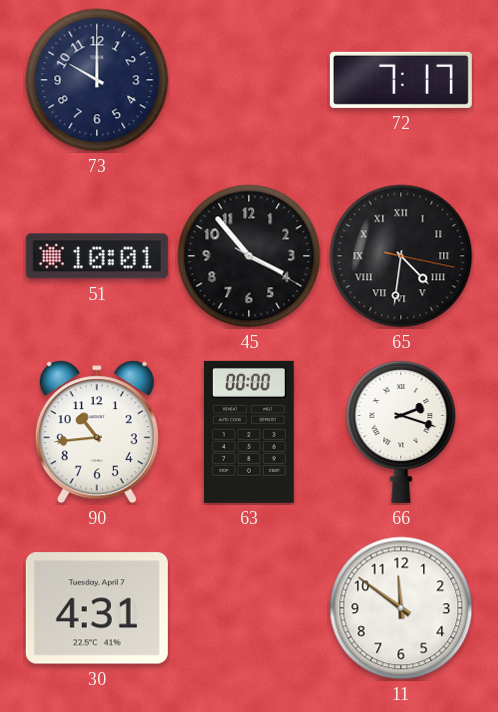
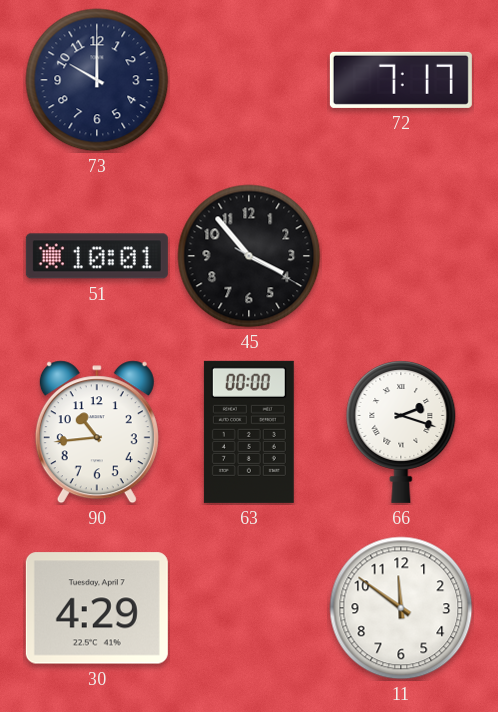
65: 4:31 -> none
30: 4:31 -> 4:29
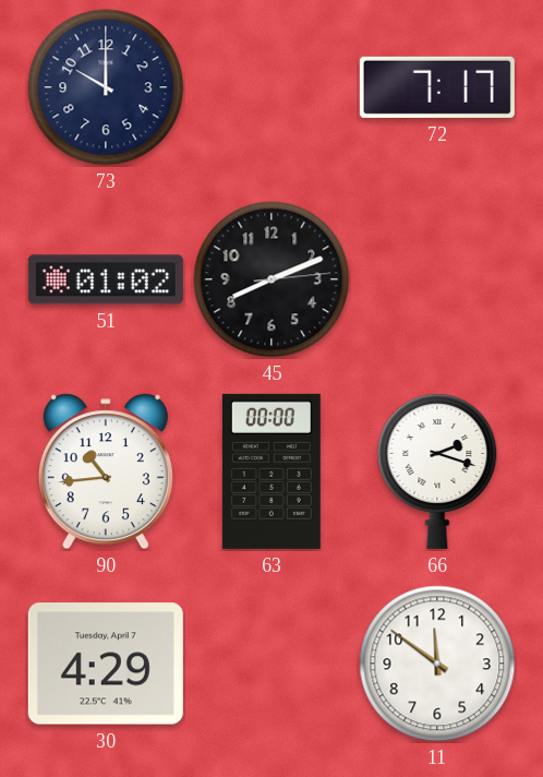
51: 10:01 -> 01:02
45: 3:53 -> 8:11
